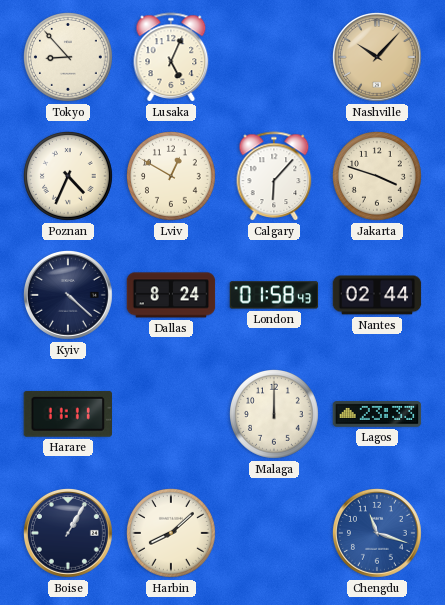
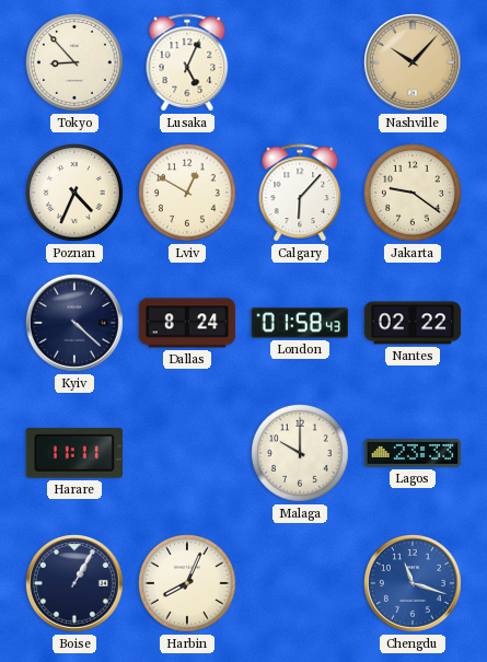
Jakarta: 3:48 -> 9:21
Nantes: 02:44 -> 02:22
Malaga: 12:00 -> 10:00
Harbin: 8:08 -> 8:04
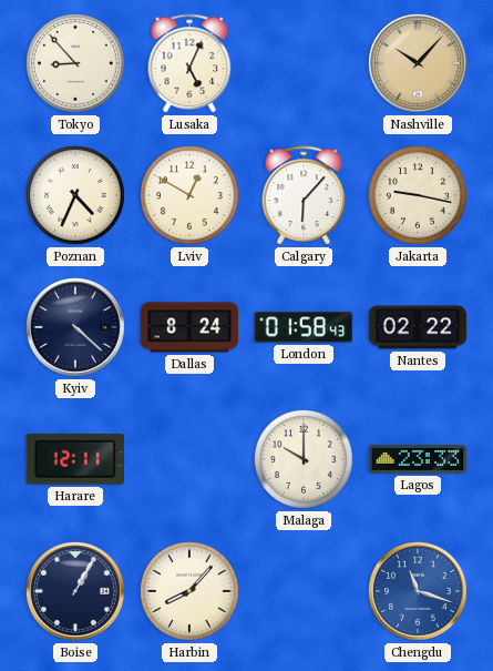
Jakarta: 9:21 -> 9:17
Harare: 11:11 -> 12:11
Harbin: 8:04 -> 8:07
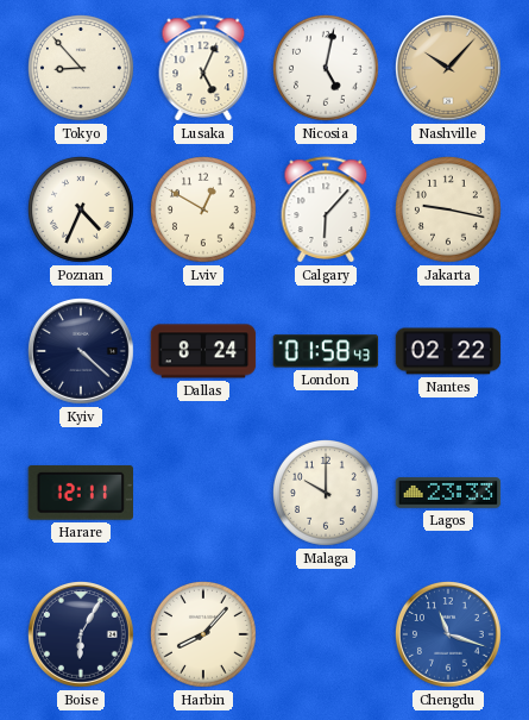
Nicosia: none -> 5:02
Boise: 1:05 -> 6:05
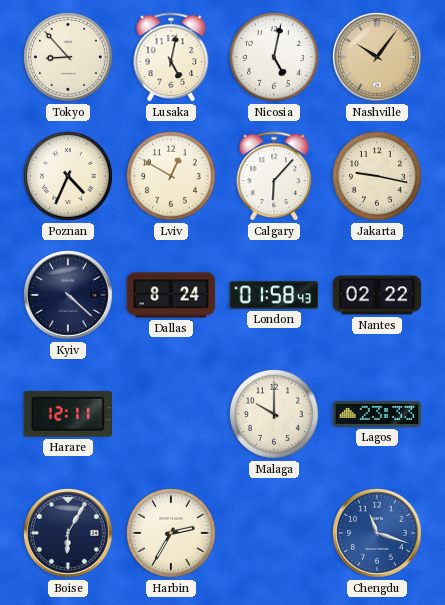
Lusaka: 5:04 -> 5:02
Nashville: 10:07 -> 10:06
Harbin: 8:07 -> 2:35
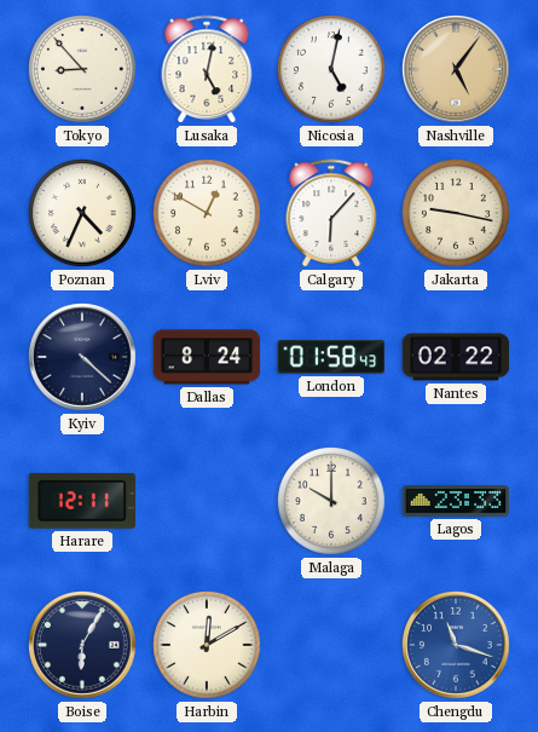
Nashville: 10:06 -> 5:06
Harbin: 2:35 -> 12:10
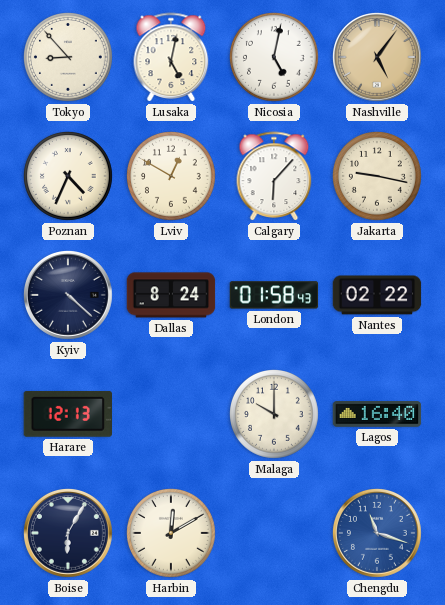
Harare: 12:11 -> 12:13
Lagos: 23:33 -> 16:40
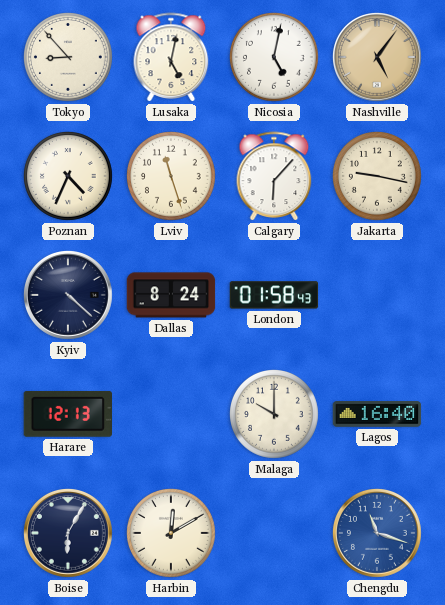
Lviv: 12:50 -> 11:27
Nantes: 02:22 -> none
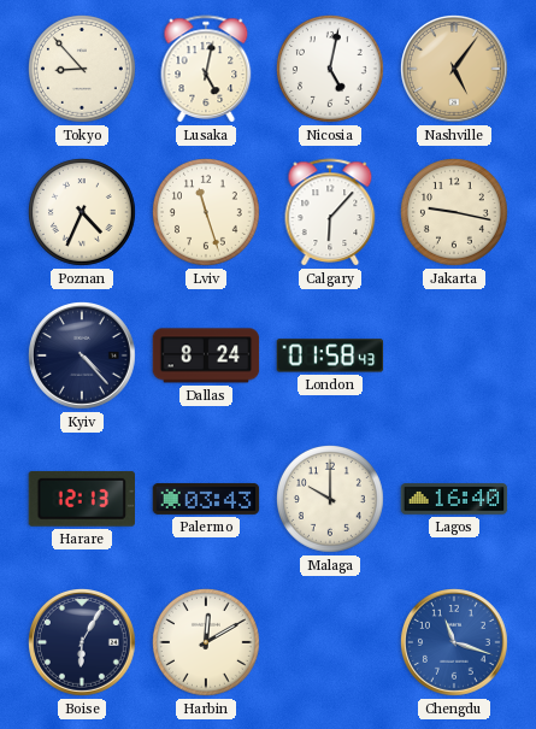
Kyiv: 4:22 -> 4:23
Palermo: none -> 03:43
